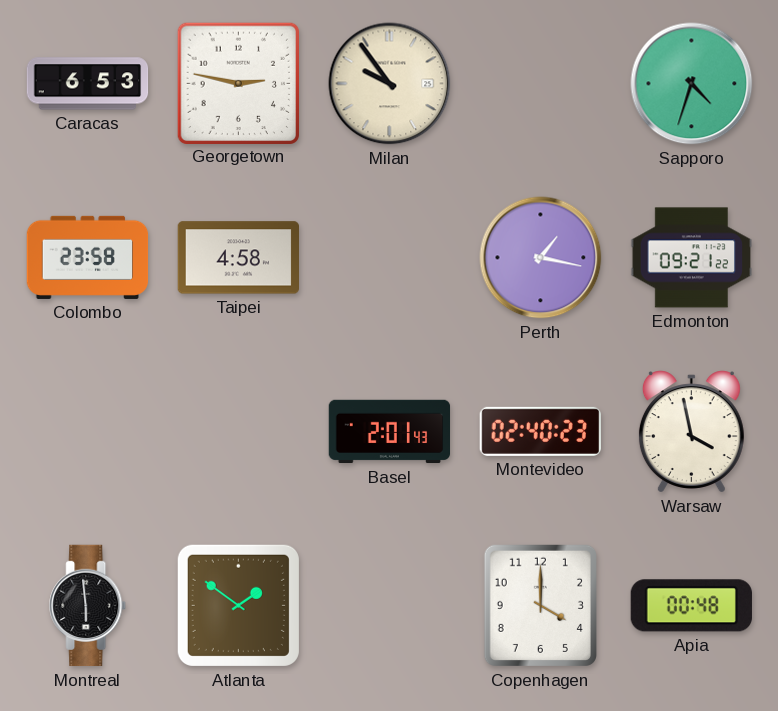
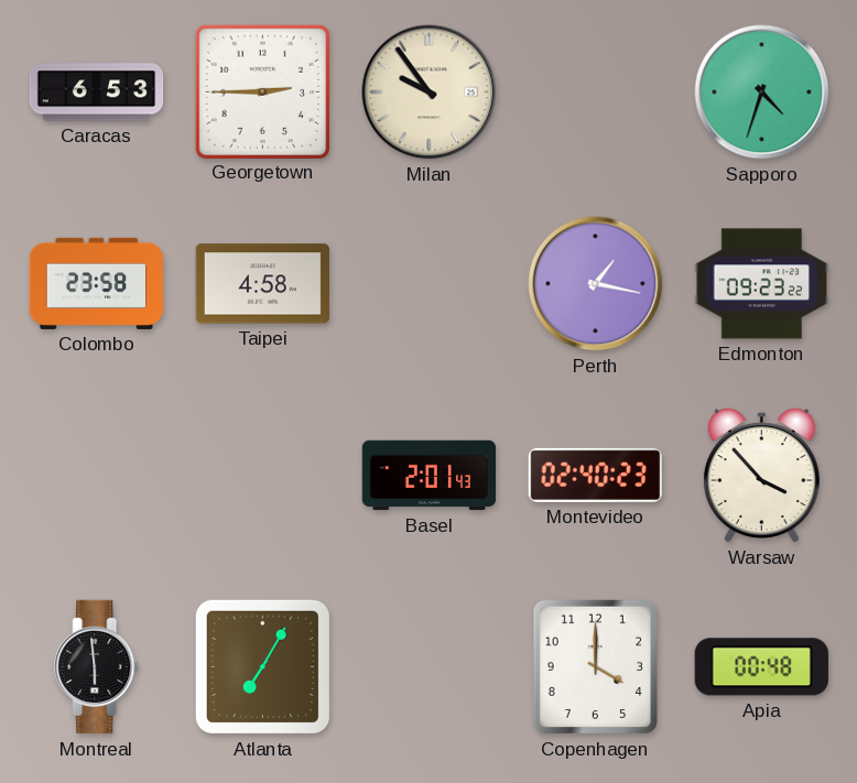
Georgetown: 2:47 -> 2:45
Edmonton: 09:21 -> 09:23
Warsaw: 3:58 -> 3:53
Atlanta: 1:51 -> 7:05
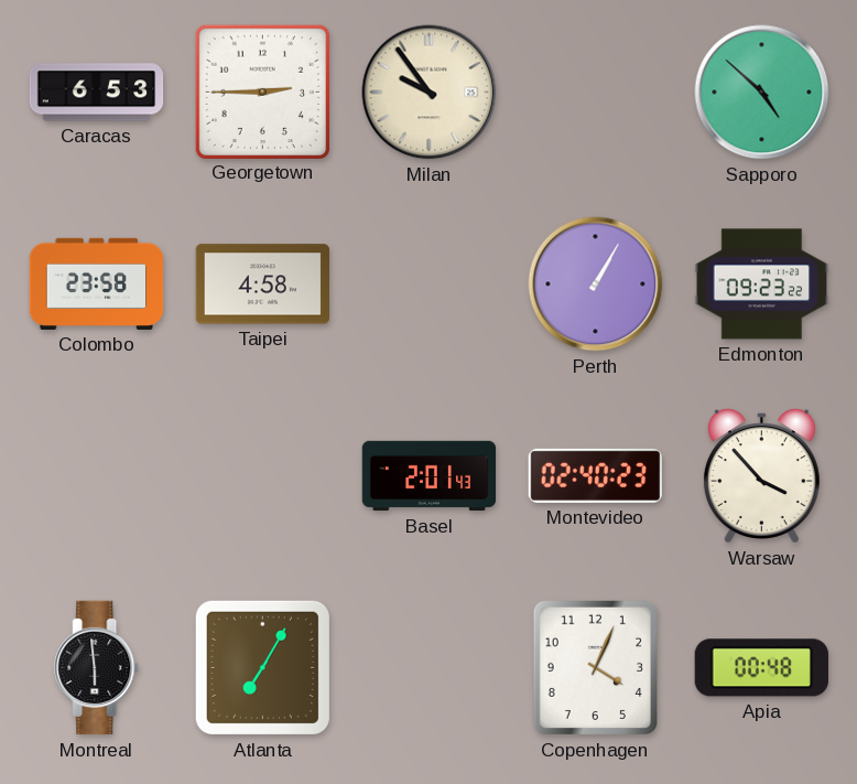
Sapporo: 4:33 -> 4:52
Perth: 1:17 -> 1:05
Copenhagen: 4:00 -> 4:04
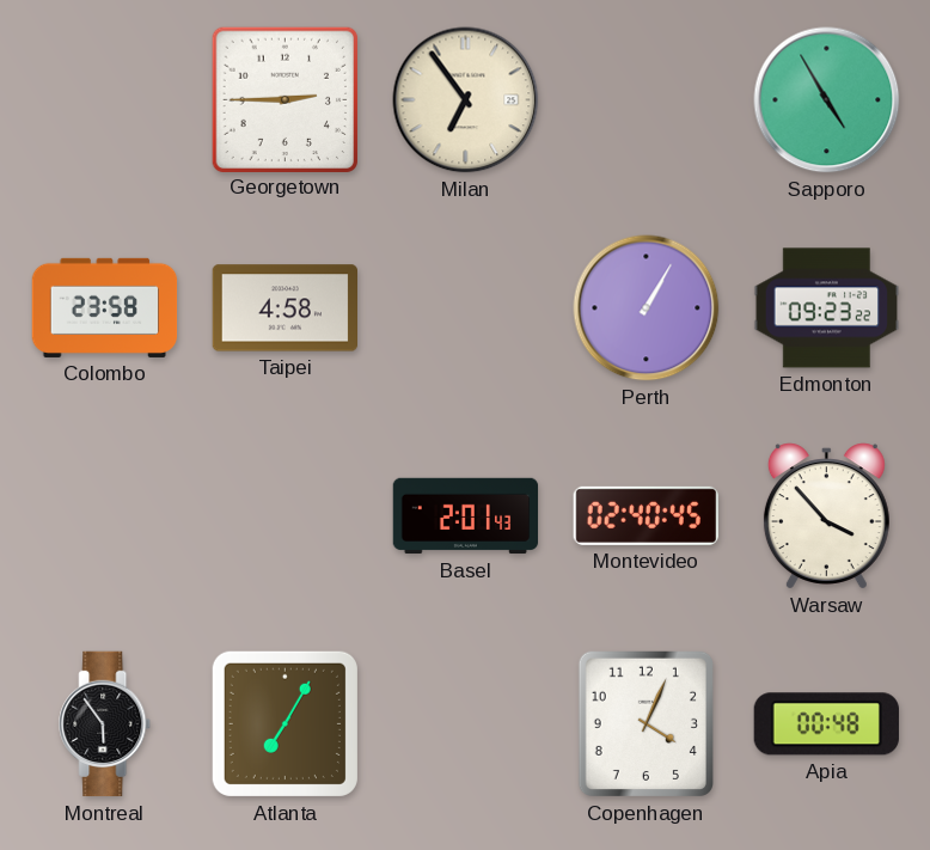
Caracas: 6:53 -> none
Milan: 9:54 -> 6:54
Sapporo: 4:52 -> 4:55
Montevideo: 02:40:23 -> 02:40:45
Montreal: 5:59 -> 5:54
